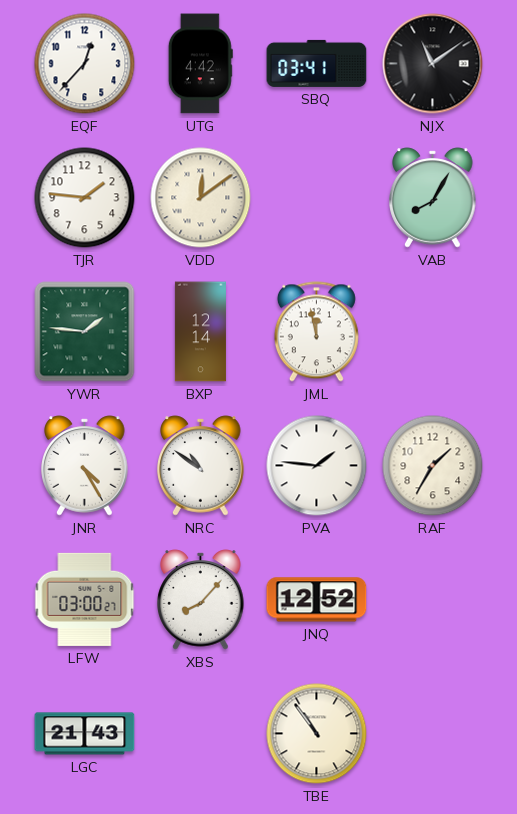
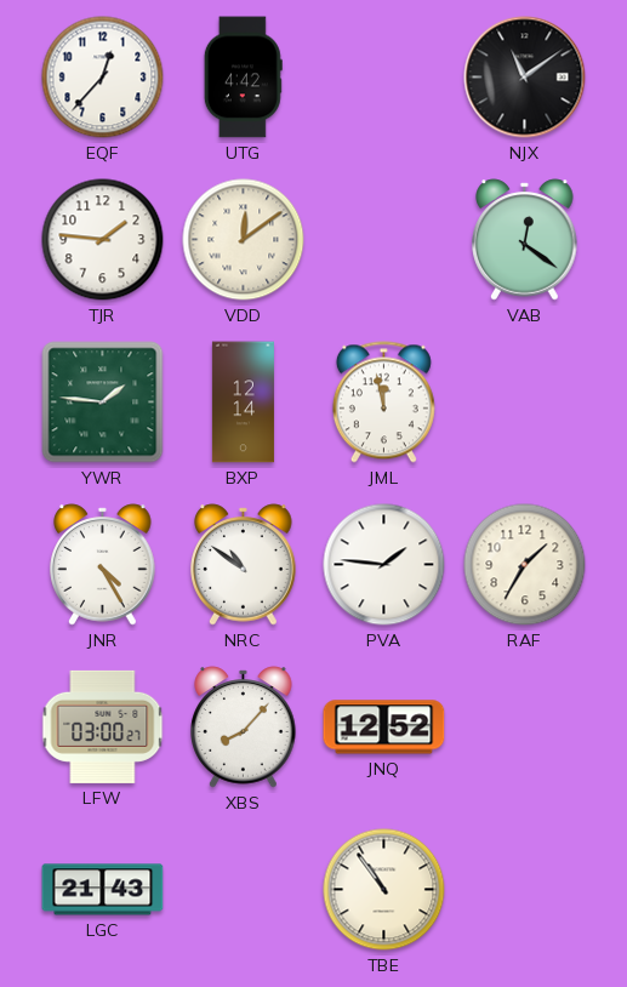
SBQ: 03:41 -> none
VAB: 8:05 -> 12:21
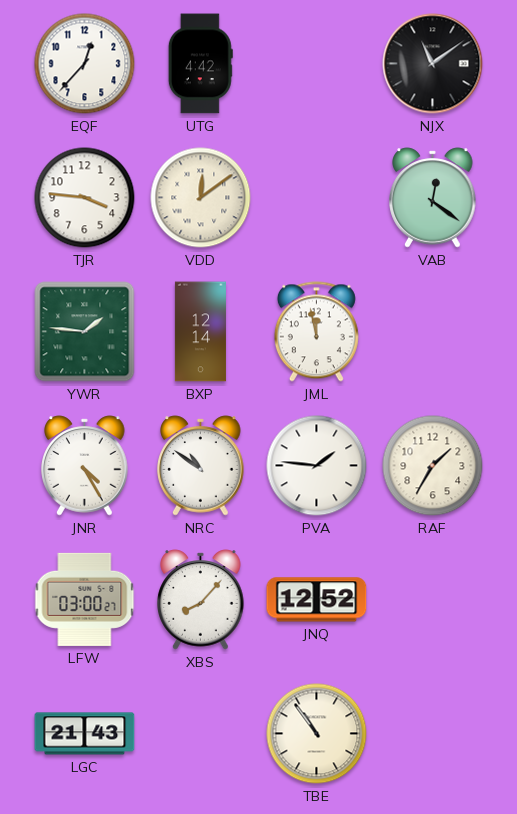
TJR: 1:46 -> 3:46
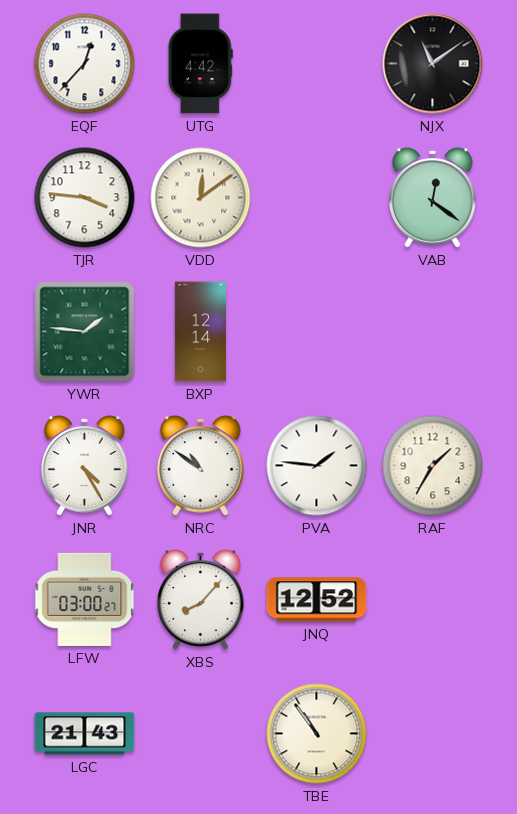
JML: 11:58 -> none
